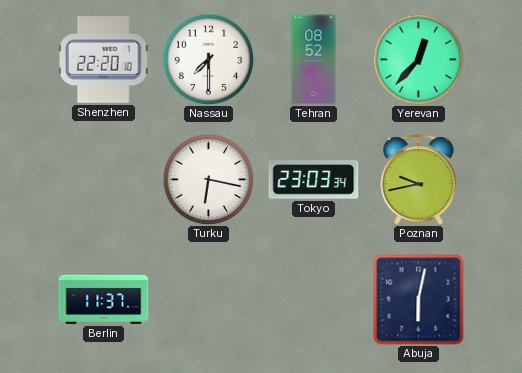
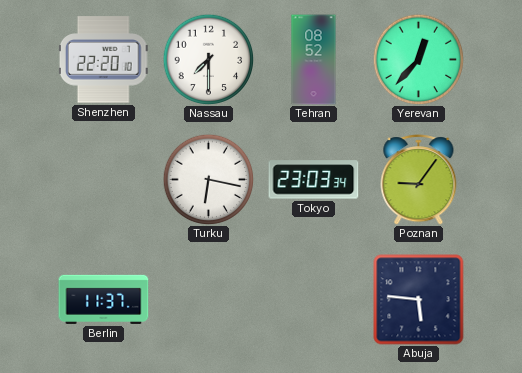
Poznan: 9:43 -> 9:06
Abuja: 6:02 -> 5:46
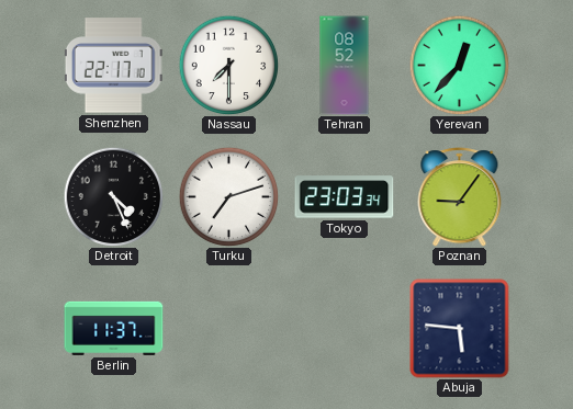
Shenzhen: 22:20 -> 22:17
Detroit: none -> 4:26
Turku: 6:17 -> 7:12
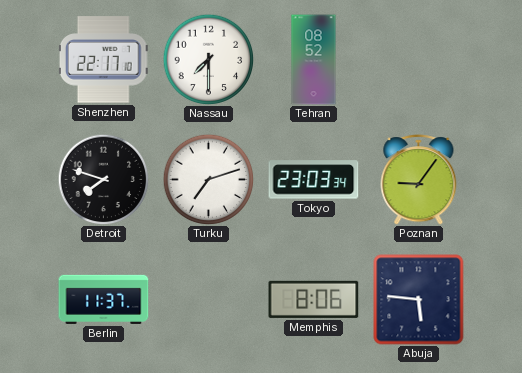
Yerevan: 12:37 -> none
Detroit: 4:26 -> 7:48
Memphis: none -> 8:06
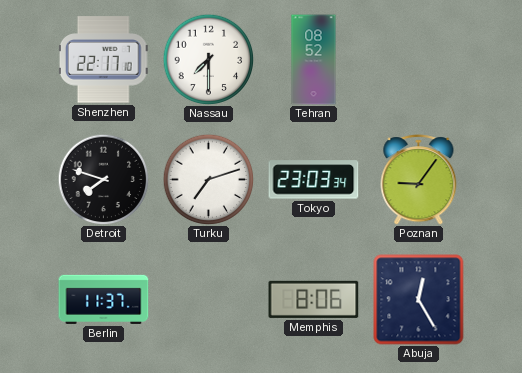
Abuja: 5:46 -> 12:25
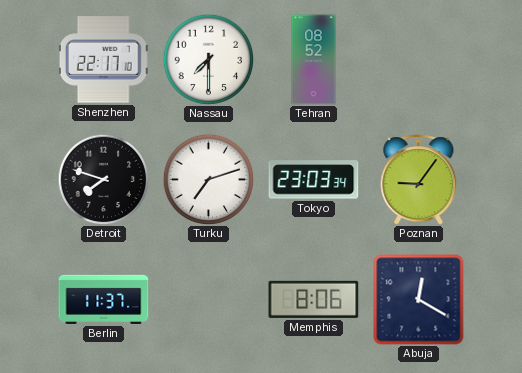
Abuja: 12:25 -> 12:20
